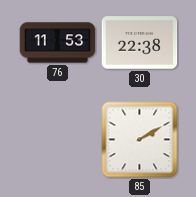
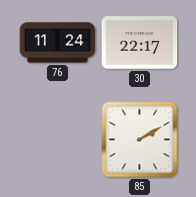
76: 11:53 -> 11:24
30: 22:38 -> 22:17
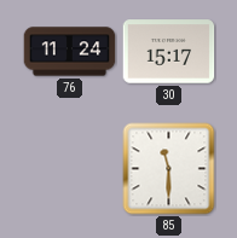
30: 22:17 -> 15:17
85: 2:10 -> 11:30
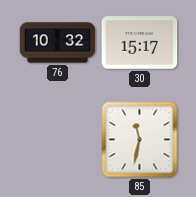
76: 11:24 -> 10:32
85: 11:30 -> 11:32
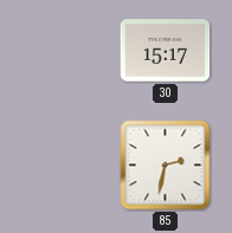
76: 10:32 -> none
85: 11:32 -> 2:32
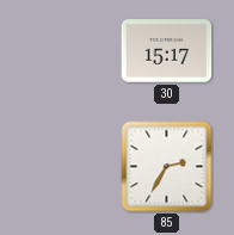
85: 2:32 -> 2:35
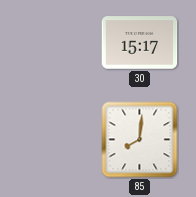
85: 2:35 -> 8:01
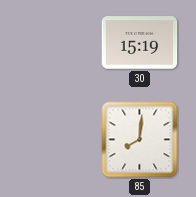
30: 15:17 -> 15:19
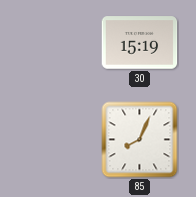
85: 8:01 -> 8:04
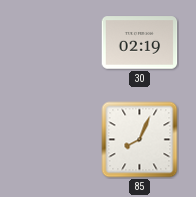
30: 15:19 -> 02:19
